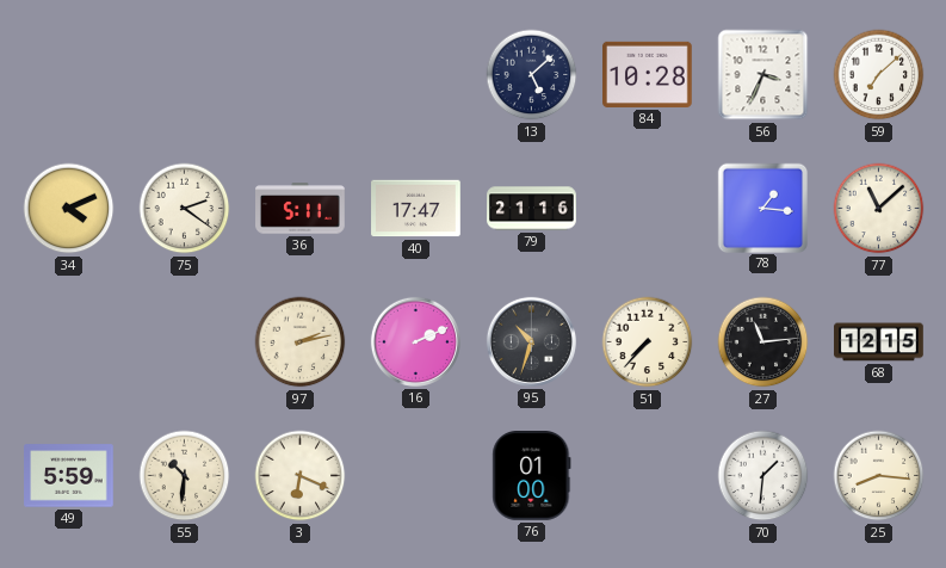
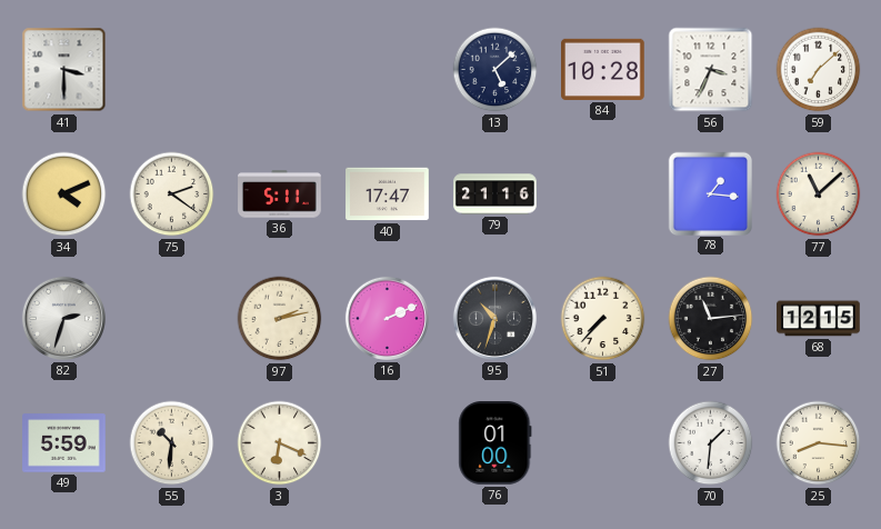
41: none -> 3:30
82: none -> 2:33
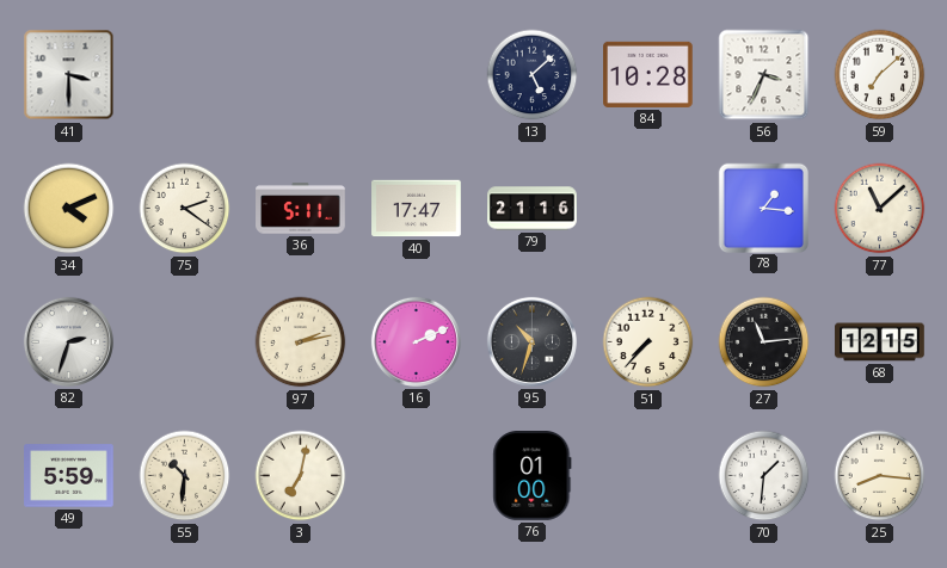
3: 6:19 -> 7:02
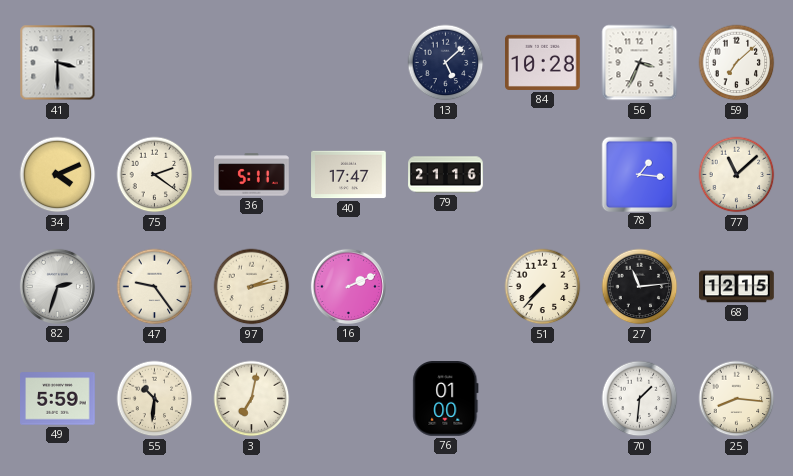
47: none -> 9:24
95: 10:33 -> none
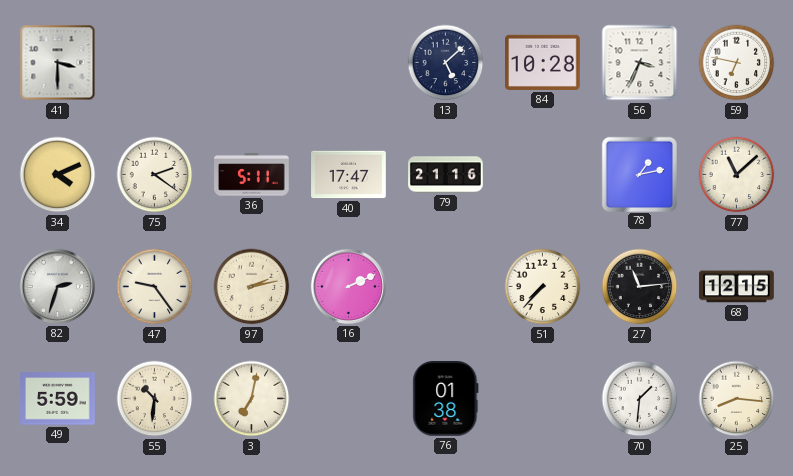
59: 7:08 -> 6:47
78: 1:16 -> 1:13
76: 01:00 -> 01:38
